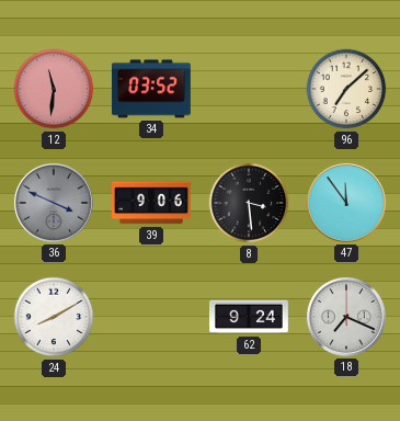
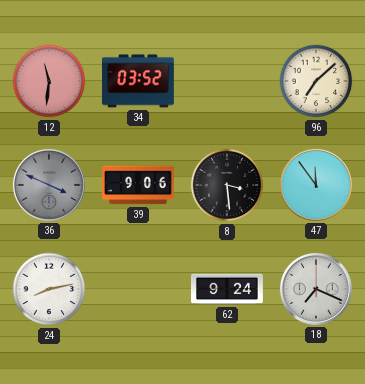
24: 8:10 -> 8:13
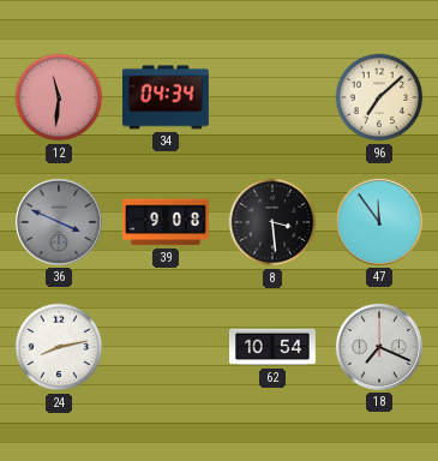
34: 03:52 -> 04:34
39: 9:06 -> 9:08
62: 9:24 -> 10:54
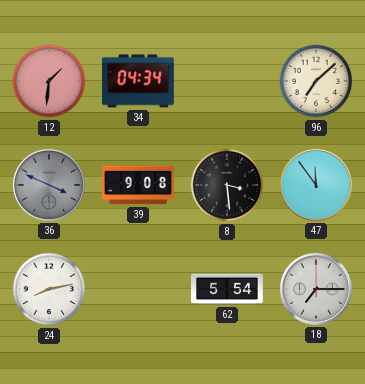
12: 11:31 -> 1:31
62: 10:54 -> 5:54
18: 7:19 -> 7:15
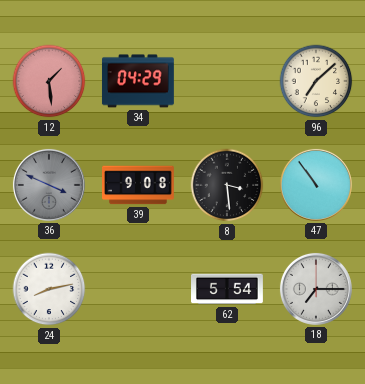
12: 1:31 -> 1:29
34: 04:34 -> 04:29
47: 11:54 -> 10:54
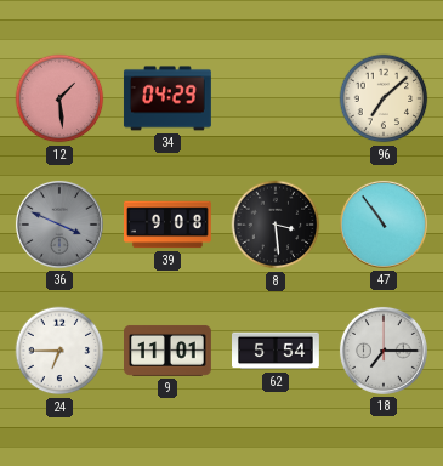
24: 8:13 -> 6:45
9: none -> 11:01
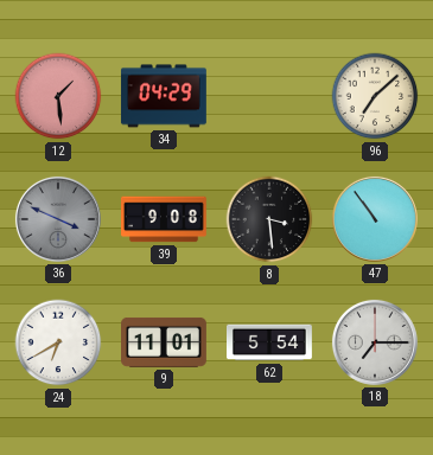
24: 6:45 -> 6:40
